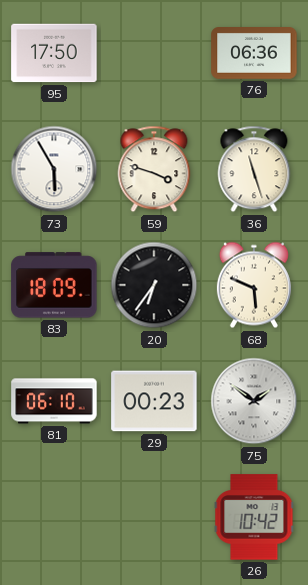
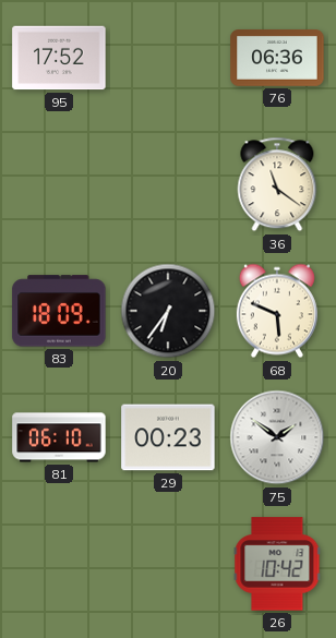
95: 17:50 -> 17:52
73: 5:55 -> none
59: 3:48 -> none
36: 11:27 -> 11:21
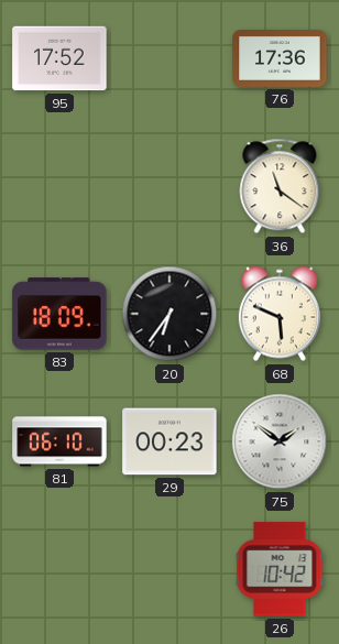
76: 06:36 -> 17:36
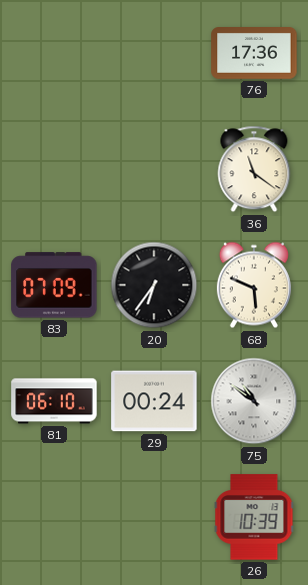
95: 17:52 -> none
83: 18:09 -> 07:09
29: 00:23 -> 00:24
75: 1:51 -> 10:51
26: 10:42 -> 10:39
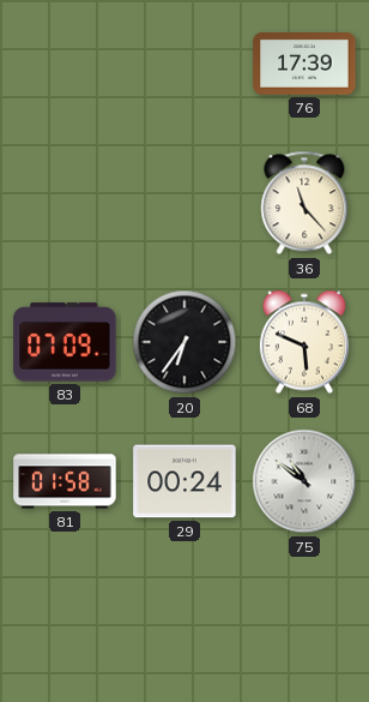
76: 17:36 -> 17:39
36: 11:21 -> 11:23
81: 06:10 -> 01:58
26: 10:39 -> none
